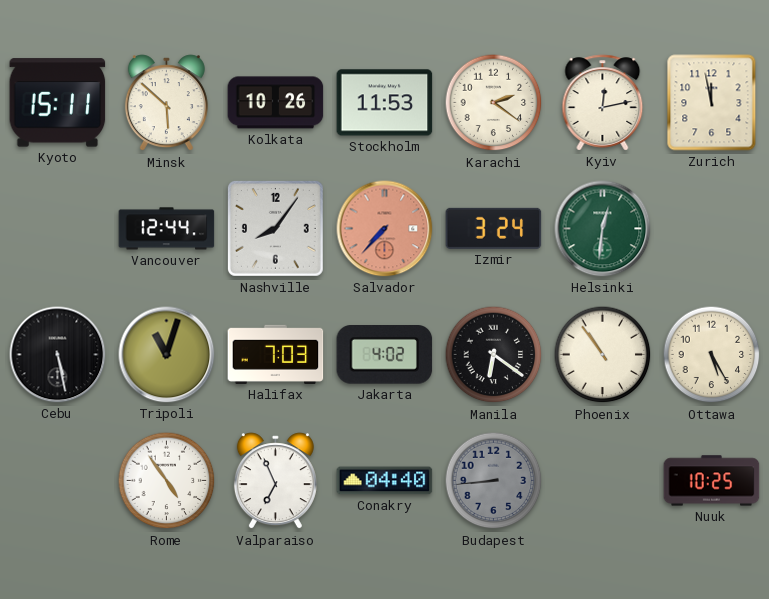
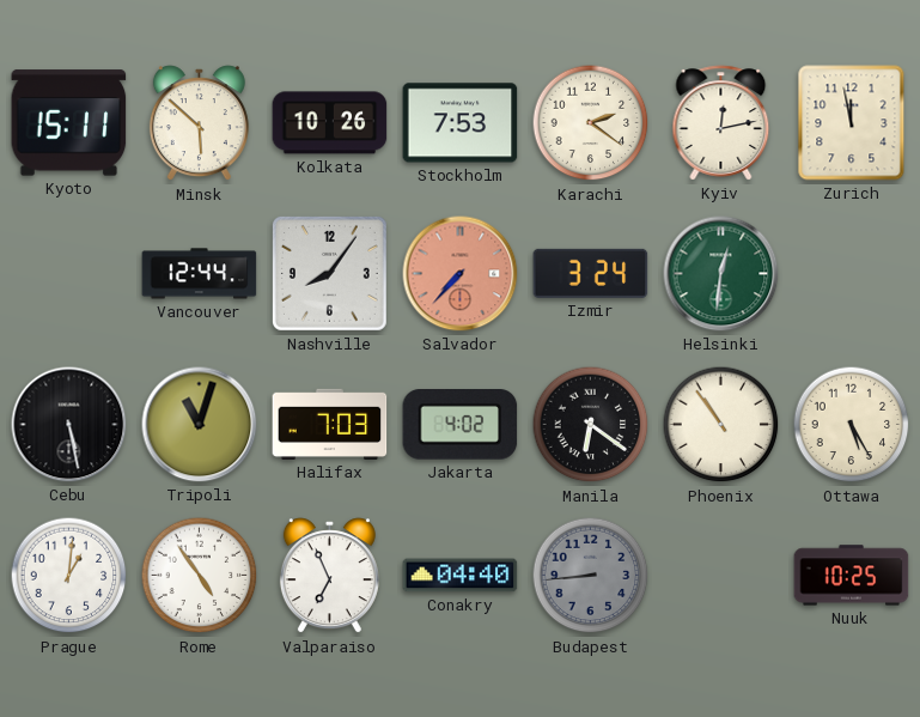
Stockholm: 11:53 -> 7:53
Prague: none -> 1:01
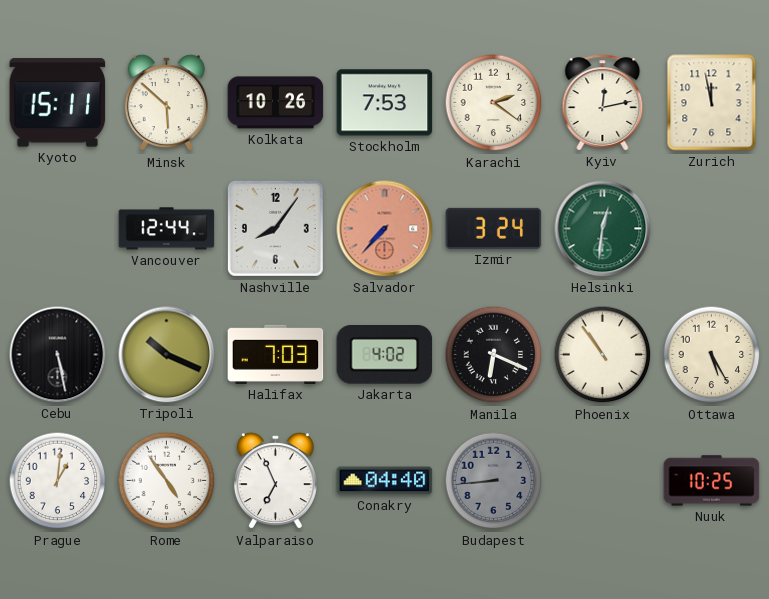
Tripoli: 11:03 -> 10:19
Manila: 6:21 -> 6:19
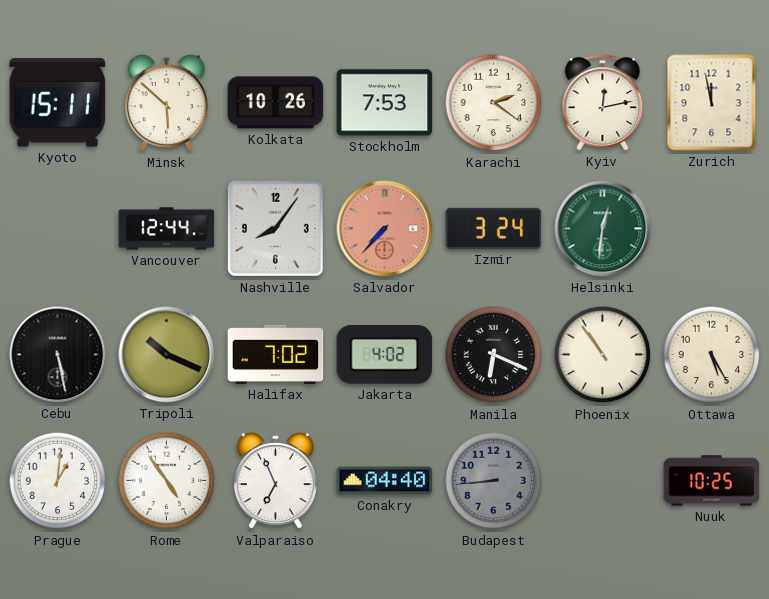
Halifax: 7:03 -> 7:02
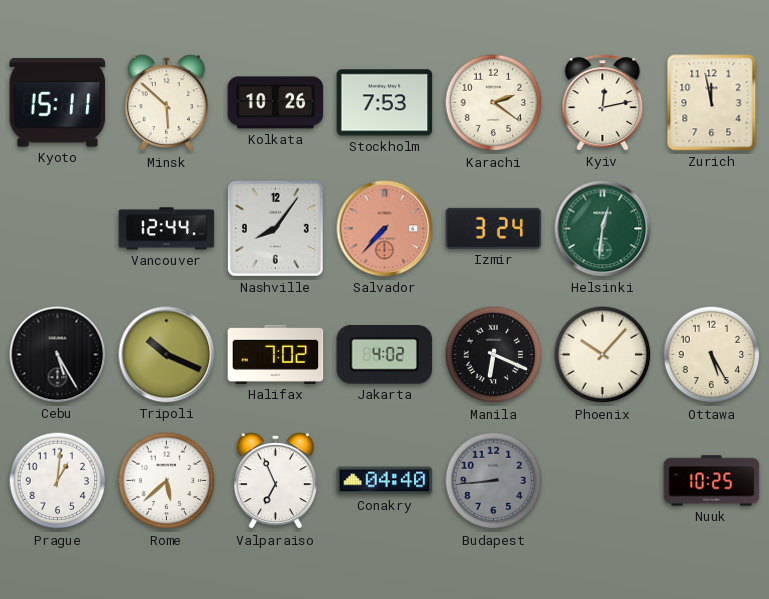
Cebu: 5:28 -> 5:25
Phoenix: 10:54 -> 10:07
Rome: 4:54 -> 5:38
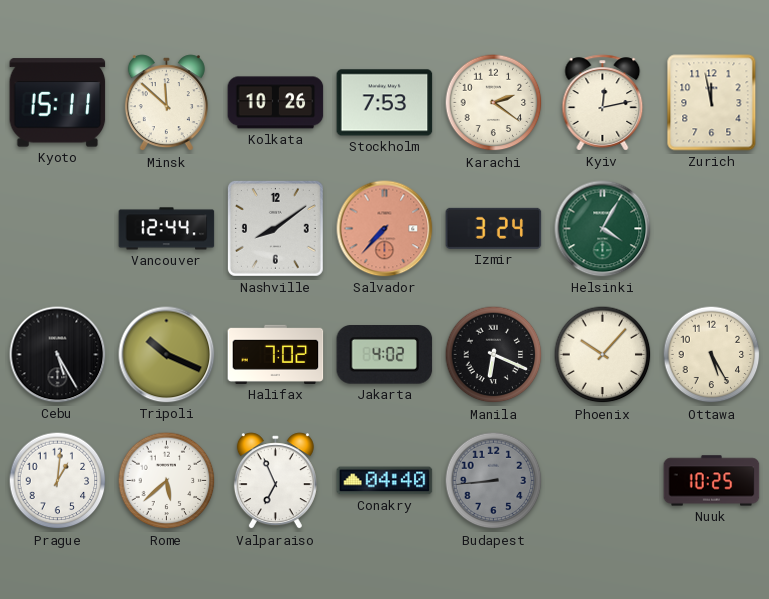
Minsk: 5:52 -> 11:52
Nashville: 8:06 -> 8:09
Helsinki: 12:31 -> 4:05
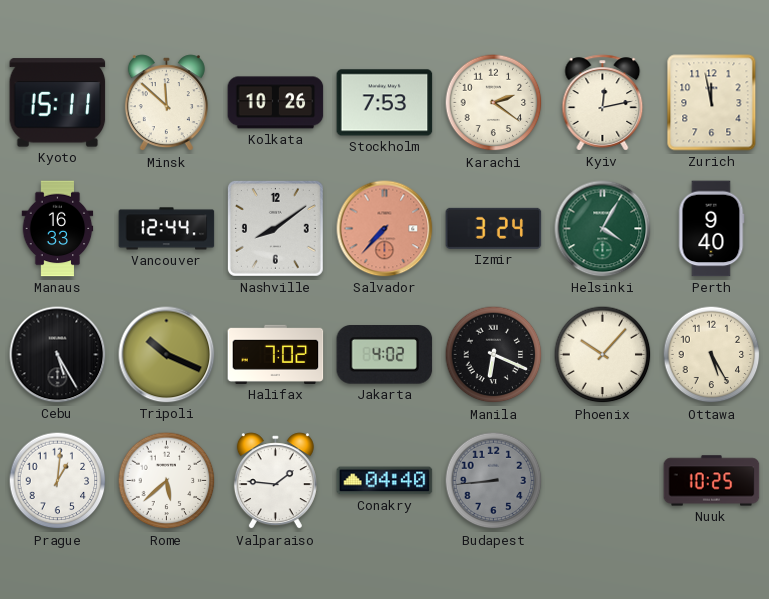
Manaus: none -> 16:33
Perth: none -> 9:40
Valparaiso: 6:56 -> 1:46
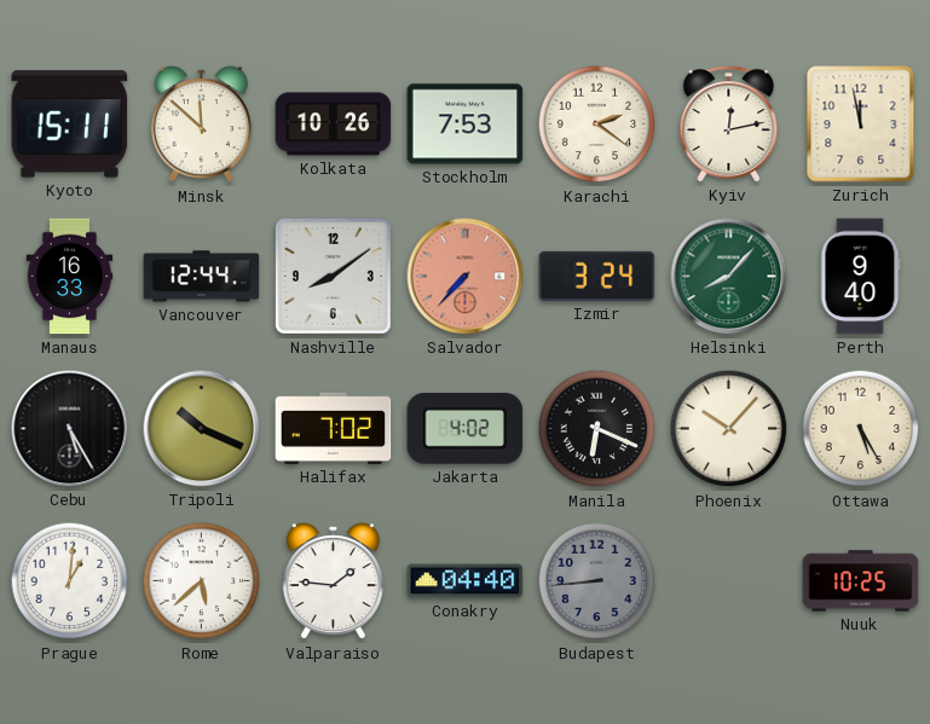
Helsinki: 4:05 -> 8:07
